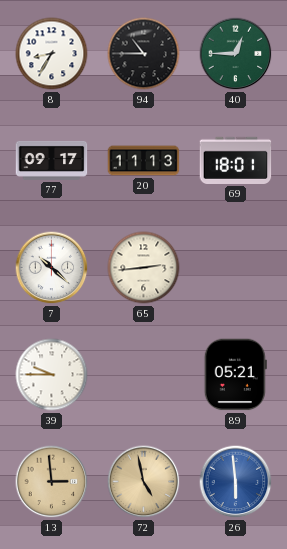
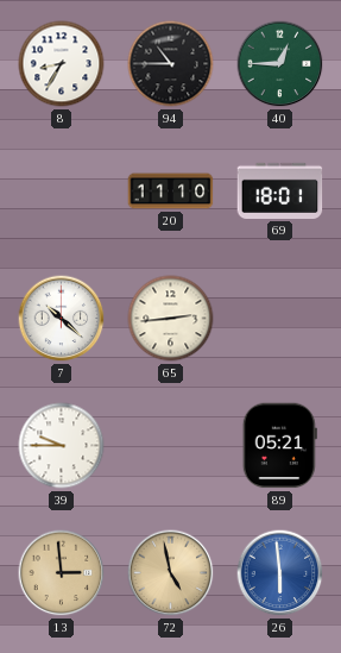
77: 09:17 -> none
20: 11:13 -> 11:10
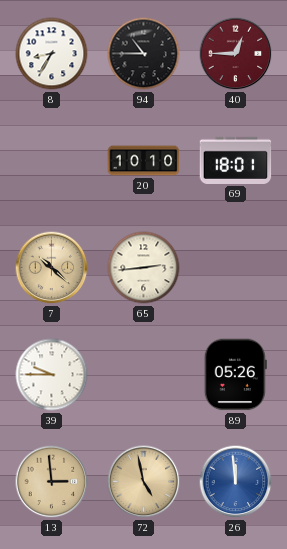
40 dial: green -> burgundy
20: 11:10 -> 10:10
7 dial: white -> champagne
89: 05:21 -> 05:26
26: 5:59 -> 11:59
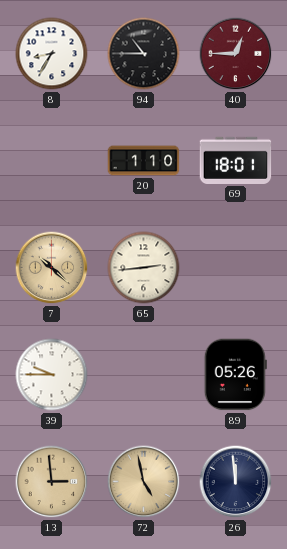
20: 10:10 -> 1:10
26 dial: blue -> navy
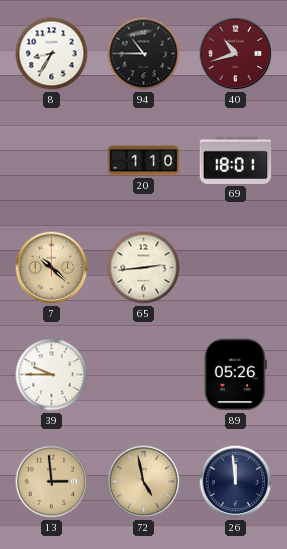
40: 12:45 -> 10:42
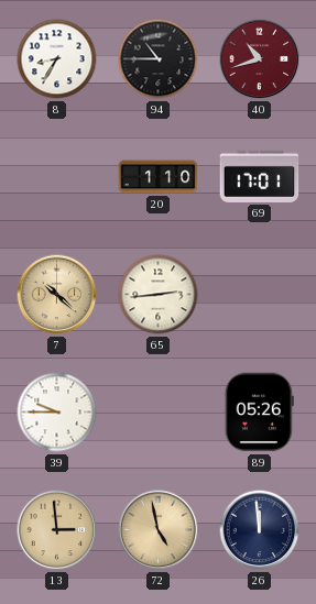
69: 18:01 -> 17:01
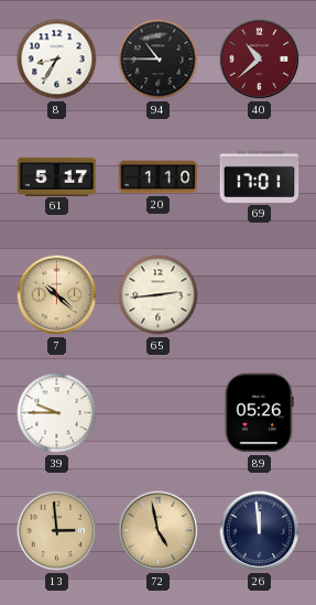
40: 10:42 -> 10:38
61: none -> 5:17
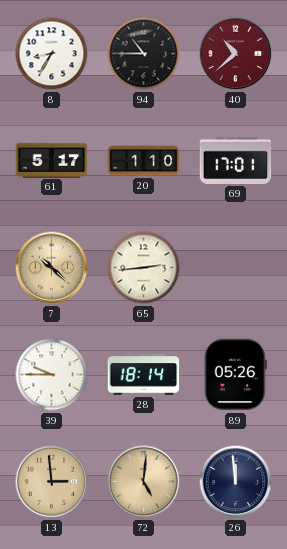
28: none -> 18:14
72: 4:58 -> 5:01
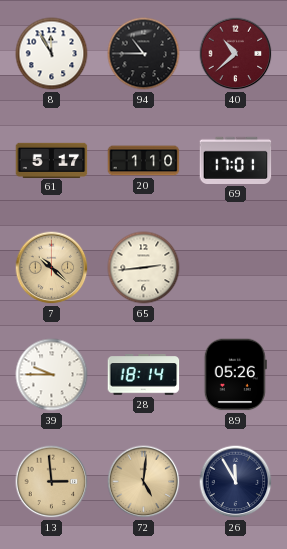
8: 8:35 -> 11:55
26: 11:59 -> 11:55
